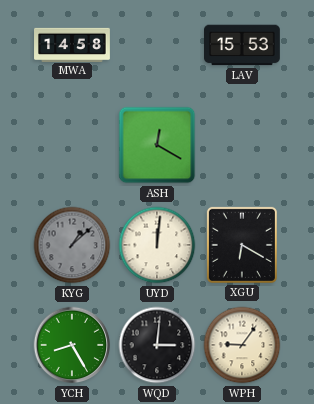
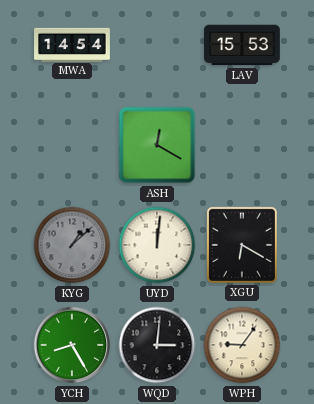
MWA: 14:58 -> 14:54
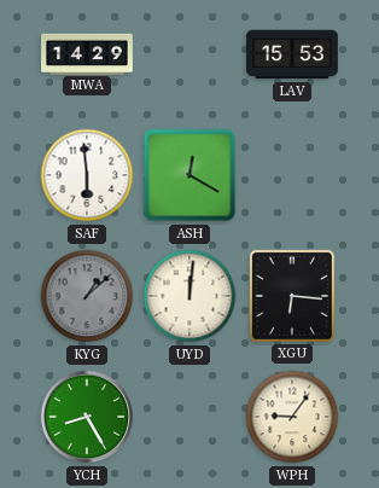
MWA: 14:54 -> 14:29
SAF: none -> 5:59
XGU: 6:20 -> 6:16
WQD: 3:01 -> none
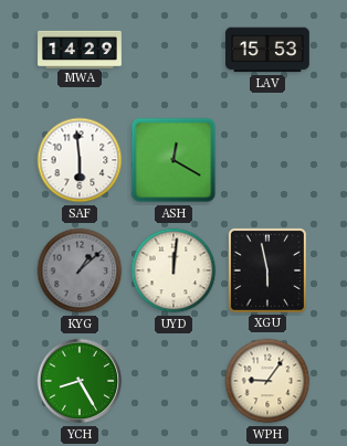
XGU: 6:16 -> 5:58
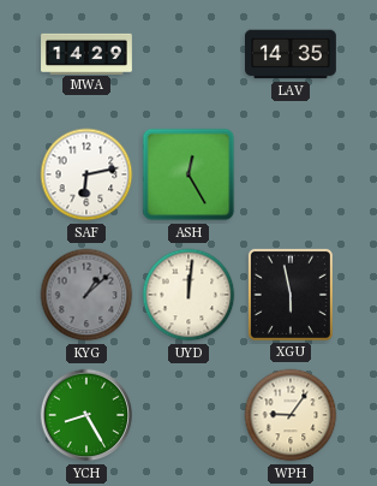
LAV: 15:53 -> 14:35
SAF: 5:59 -> 6:13
ASH: 12:20 -> 12:25
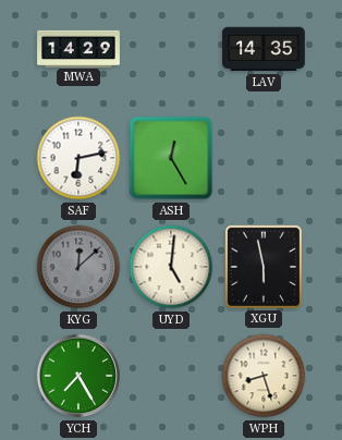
KYG: 1:08 -> 12:08
UYD: 12:01 -> 5:01
YCH: 8:25 -> 7:25
WPH: 9:06 -> 8:27
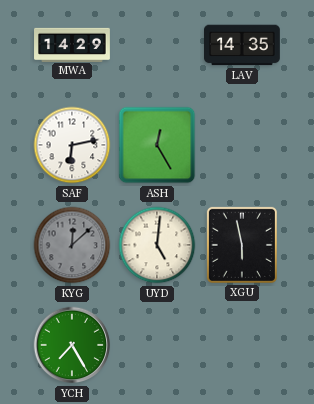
WPH: 8:27 -> none
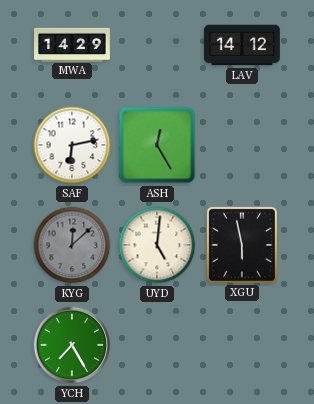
LAV: 14:35 -> 14:12
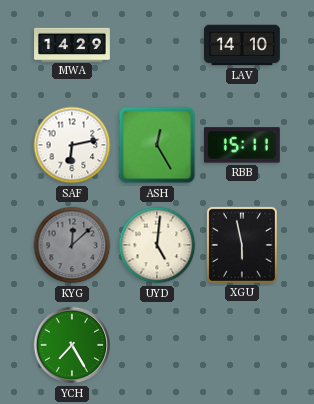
LAV: 14:12 -> 14:10
RBB: none -> 15:11
